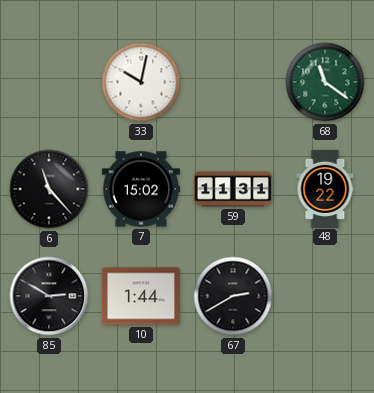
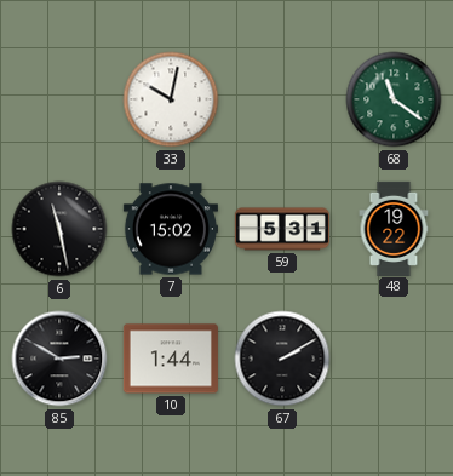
6: 11:23 -> 11:28
59: 11:31 -> 5:31
67: 2:40 -> 2:10
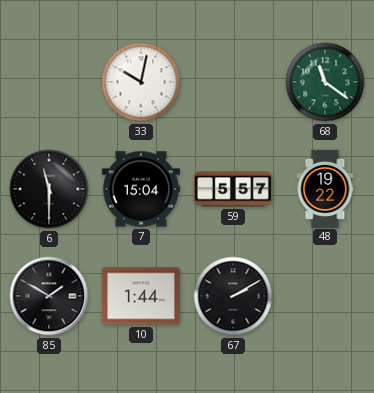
6: 11:28 -> 11:30
7: 15:02 -> 15:04
59: 5:31 -> 5:57
85: 2:50 -> 1:50
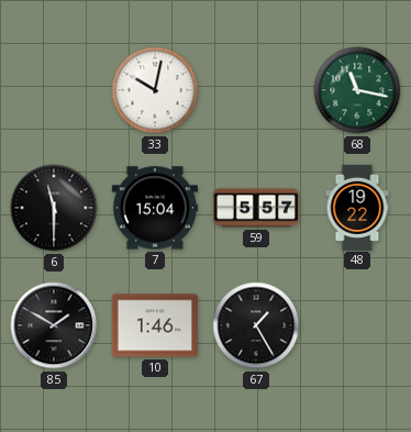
68: 11:21 -> 11:17
10: 1:44 -> 1:46
67: 2:10 -> 1:25
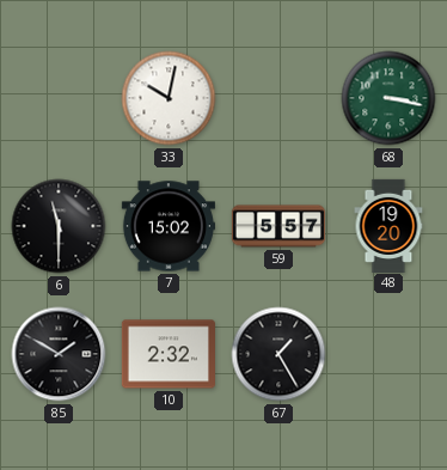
68: 11:17 -> 3:17
7: 15:04 -> 15:02
48: 19:22 -> 19:20
10: 1:46 -> 2:32
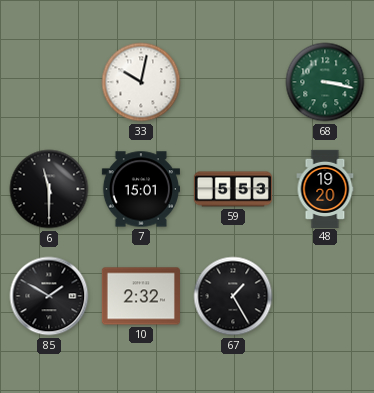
7: 15:02 -> 15:01
59: 5:57 -> 5:53
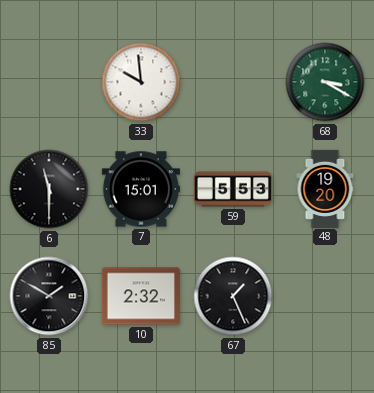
33: 10:02 -> 9:59
68: 3:17 -> 3:20
67: 1:25 -> 1:26
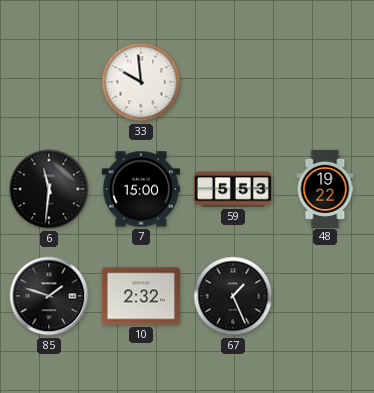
68: 3:20 -> none
6: 11:30 -> 11:31
7: 15:01 -> 15:00
48: 19:20 -> 19:22
85: 1:50 -> 1:48
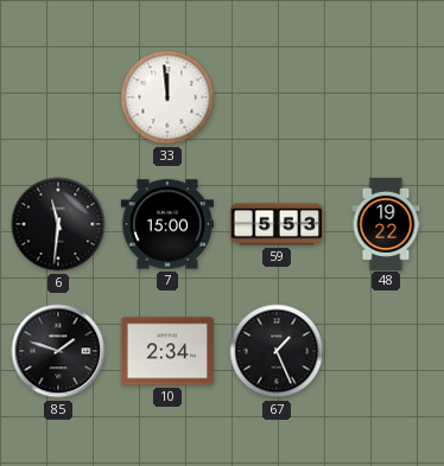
33: 9:59 -> 11:59
10: 2:32 -> 2:34
